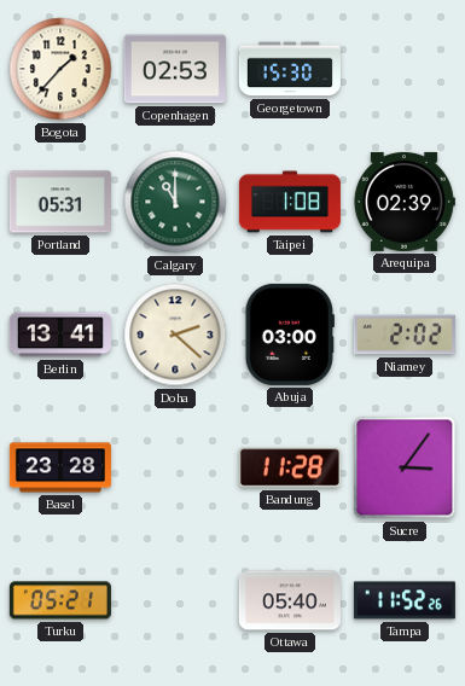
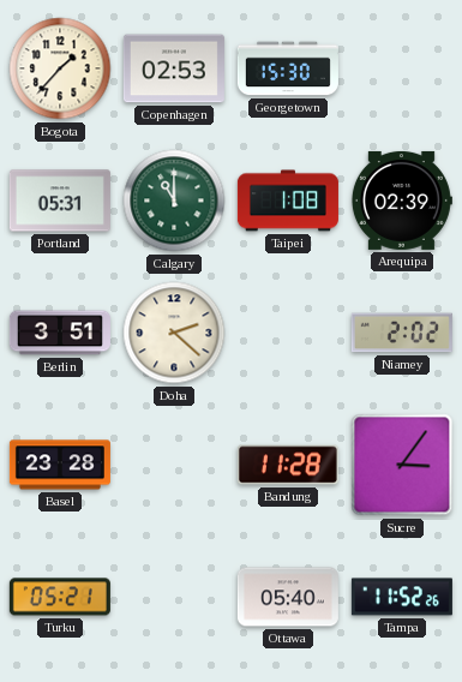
Berlin: 13:41 -> 3:51
Abuja: 03:00 -> none
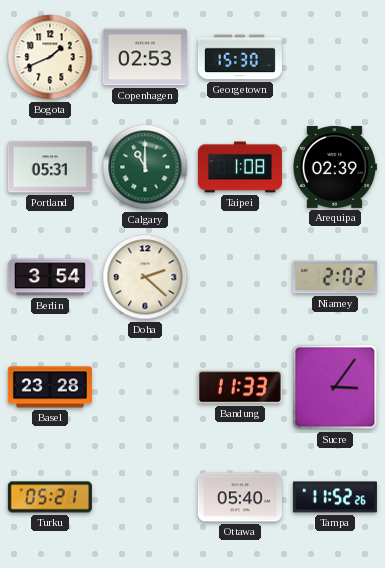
Bogota: 1:37 -> 1:41
Berlin: 3:51 -> 3:54
Bandung: 11:28 -> 11:33
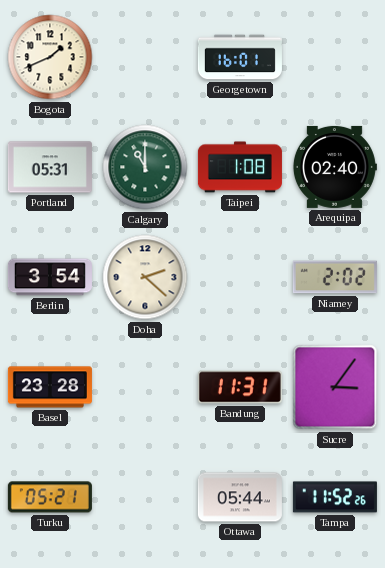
Copenhagen: 02:53 -> none
Georgetown: 15:30 -> 16:01
Arequipa: 02:39 -> 02:40
Bandung: 11:33 -> 11:31
Ottawa: 05:40 -> 05:44
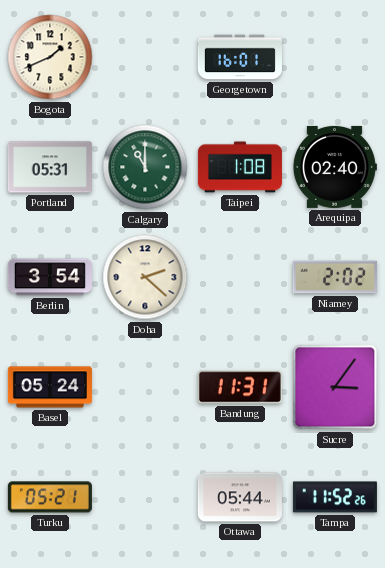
Basel: 23:28 -> 05:24
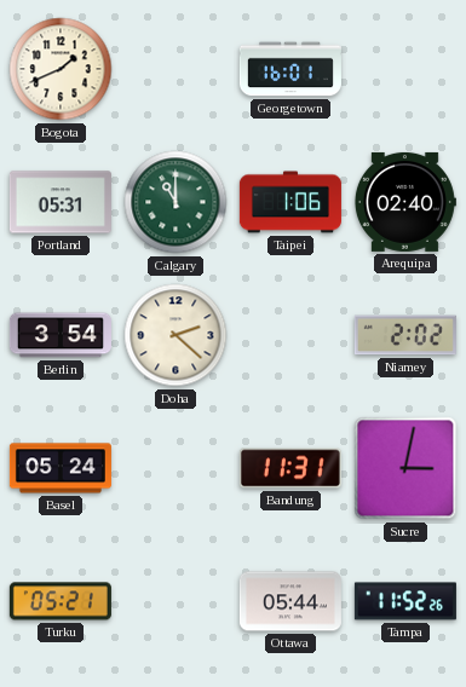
Taipei: 1:08 -> 1:06
Sucre: 3:06 -> 3:02
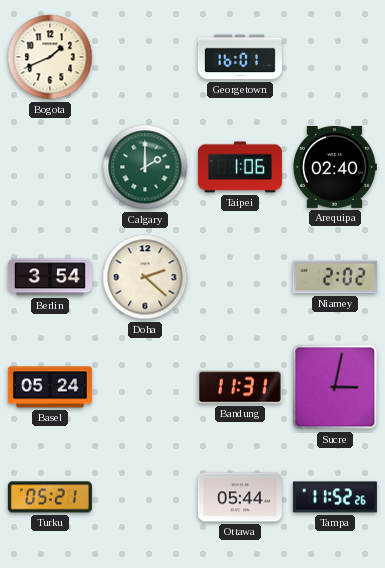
Portland: 05:31 -> none
Calgary: 11:00 -> 2:00
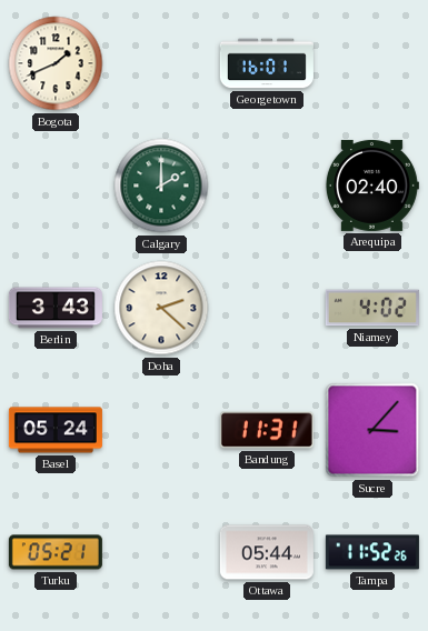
Taipei: 1:06 -> none
Berlin: 3:54 -> 3:43
Niamey: 2:02 -> 4:02
Sucre: 3:02 -> 3:07
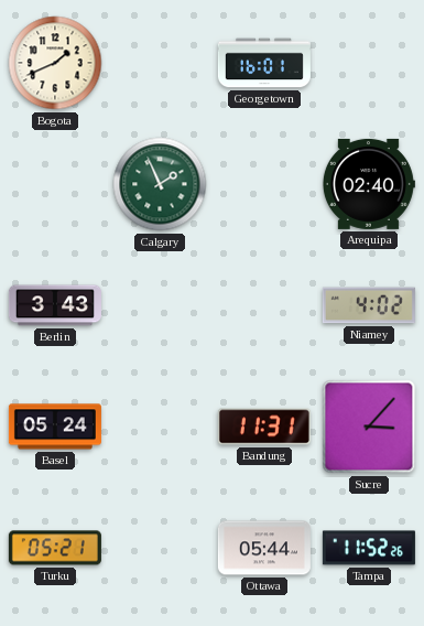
Calgary: 2:00 -> 1:56
Doha: 2:22 -> none
